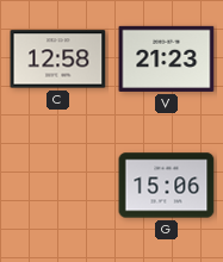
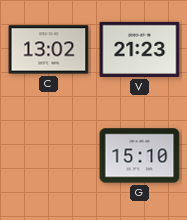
C: 12:58 -> 13:02
G: 15:06 -> 15:10
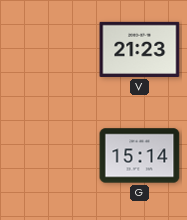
C: 13:02 -> none
G: 15:10 -> 15:14
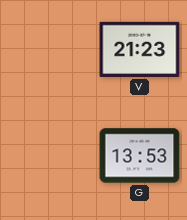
G: 15:14 -> 13:53
